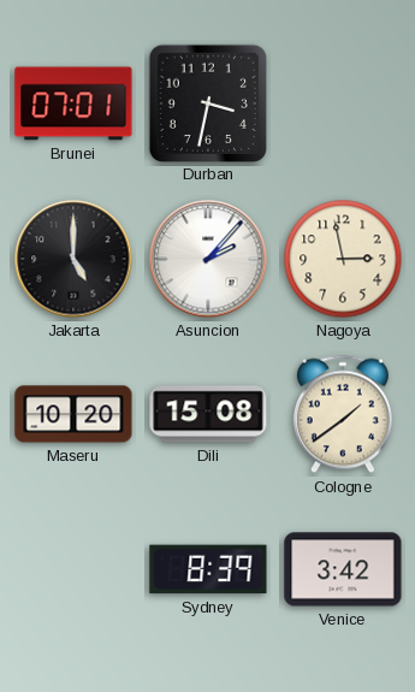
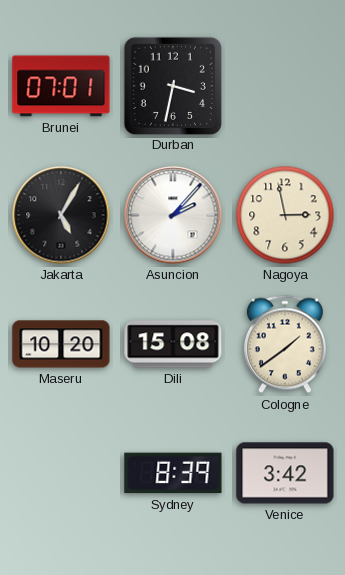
Jakarta: 5:00 -> 5:05
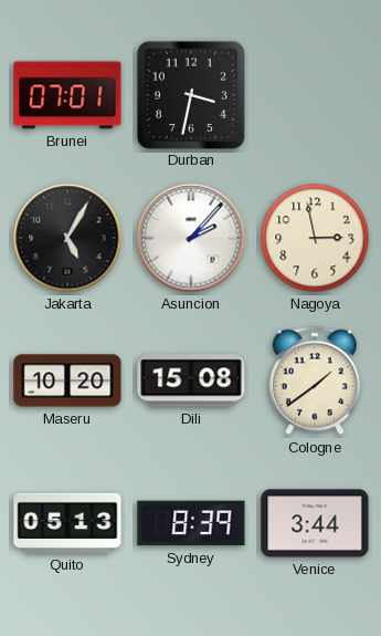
Quito: none -> 05:13
Venice: 3:42 -> 3:44
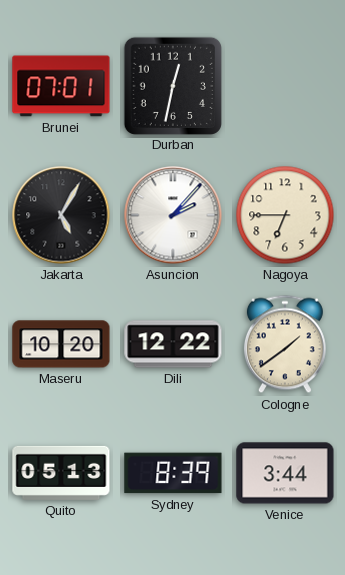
Durban: 3:32 -> 12:32
Nagoya: 2:58 -> 6:45
Dili: 15:08 -> 12:22
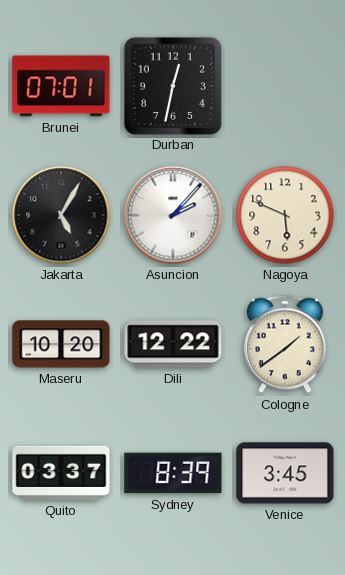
Nagoya: 6:45 -> 5:49
Quito: 05:13 -> 03:37
Venice: 3:44 -> 3:45
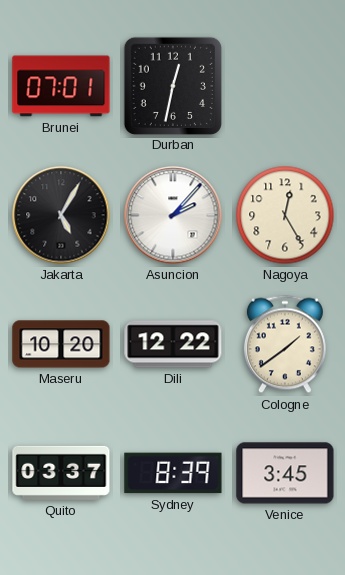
Nagoya: 5:49 -> 12:25
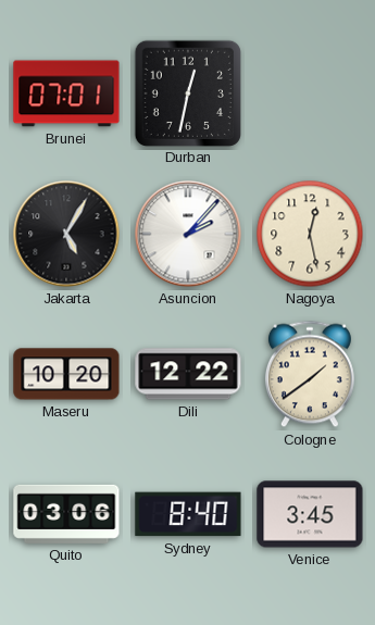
Nagoya: 12:25 -> 12:28
Quito: 03:37 -> 03:06
Sydney: 8:39 -> 8:40
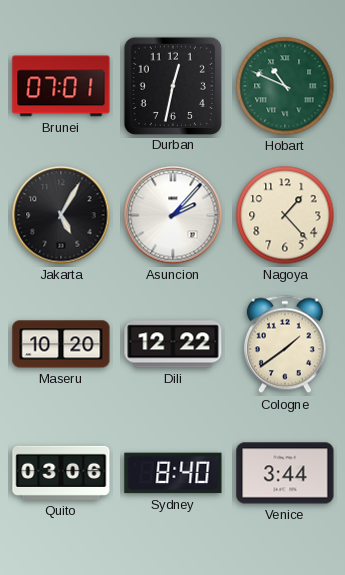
Hobart: none -> 10:49
Nagoya: 12:28 -> 1:23
Venice: 3:45 -> 3:44
